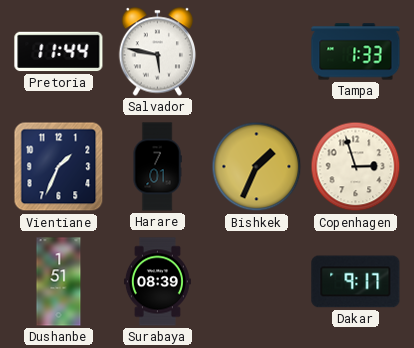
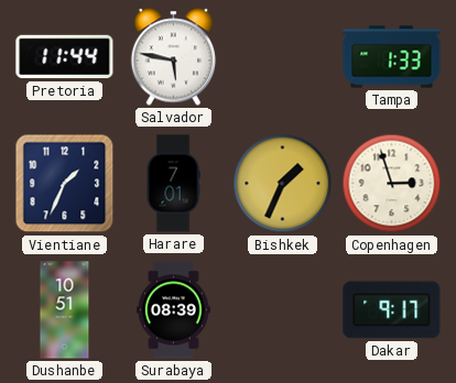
Dushanbe: 1:51 -> 10:51
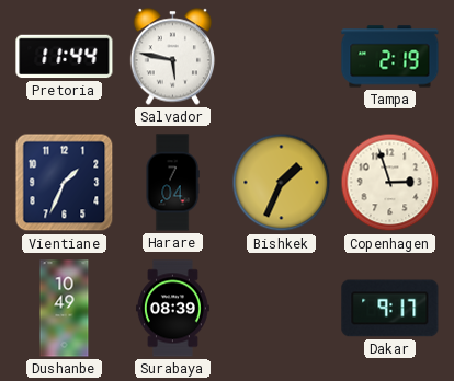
Tampa: 1:33 -> 2:19
Harare: 7:01 -> 7:04
Dushanbe: 10:51 -> 10:49
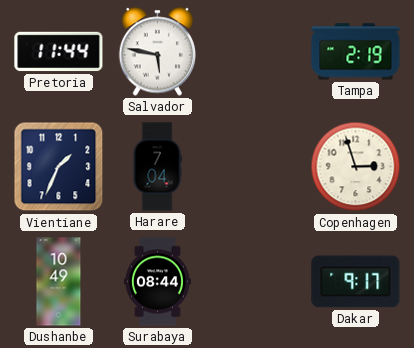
Bishkek: 1:34 -> none
Surabaya: 08:39 -> 08:44
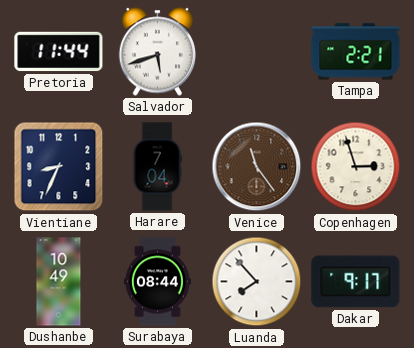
Salvador: 5:47 -> 5:42
Tampa: 2:19 -> 2:21
Vientiane: 1:34 -> 8:34
Venice: none -> 11:24
Luanda: none -> 7:53
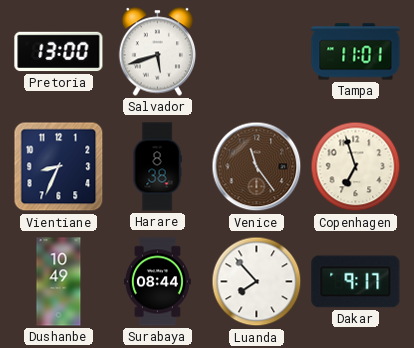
Pretoria: 11:44 -> 13:00
Tampa: 2:21 -> 11:01
Harare: 7:04 -> 8:38
Copenhagen: 2:57 -> 6:57
